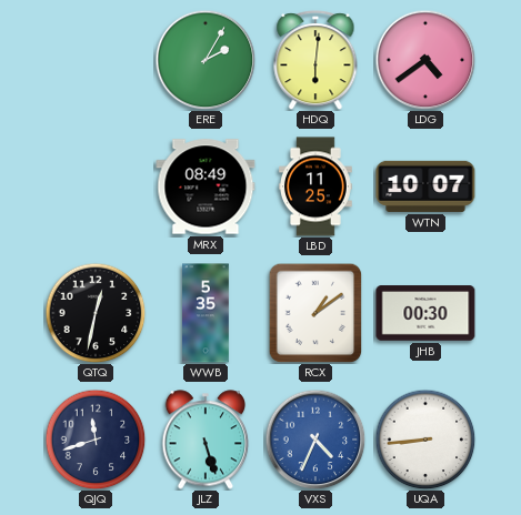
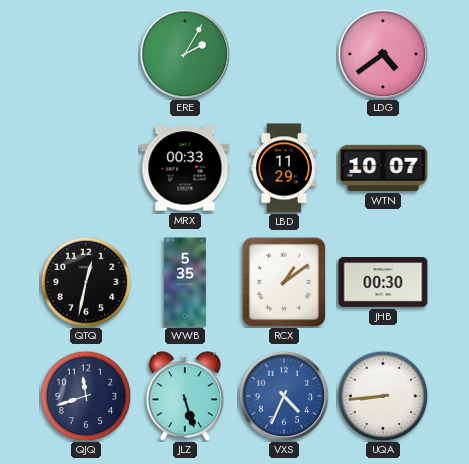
HDQ: 6:01 -> none
MRX: 08:49 -> 00:33
LBD: 11:25 -> 11:29
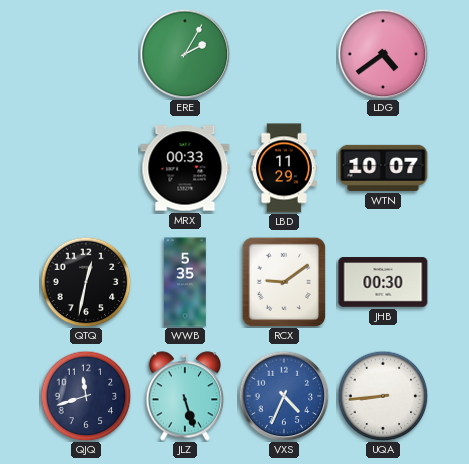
RCX: 1:09 -> 9:09
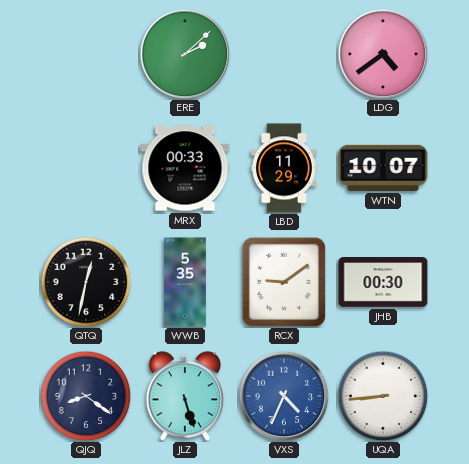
ERE: 2:05 -> 2:08
QJQ: 11:42 -> 8:21
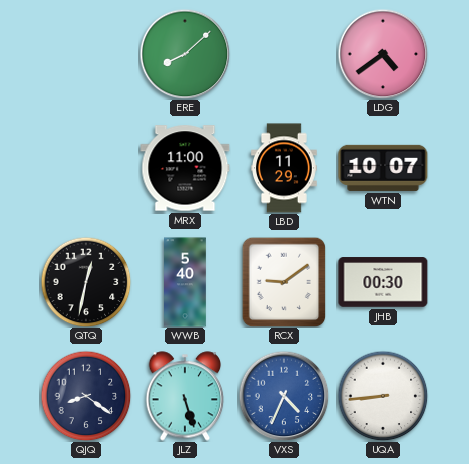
ERE: 2:08 -> 8:08
MRX: 00:33 -> 11:00
WWB: 5:35 -> 5:40
